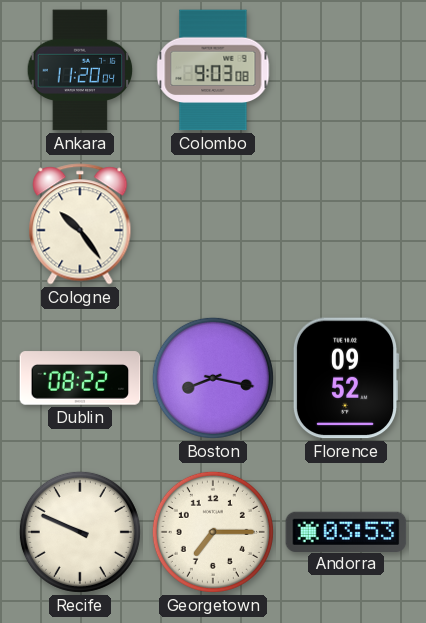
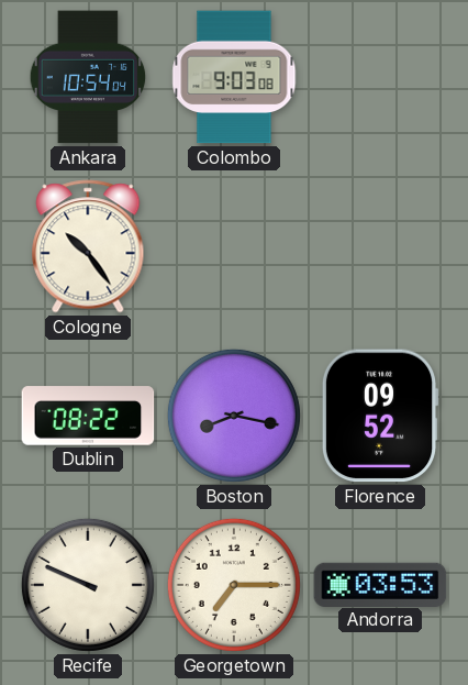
Ankara: 11:20 -> 10:54
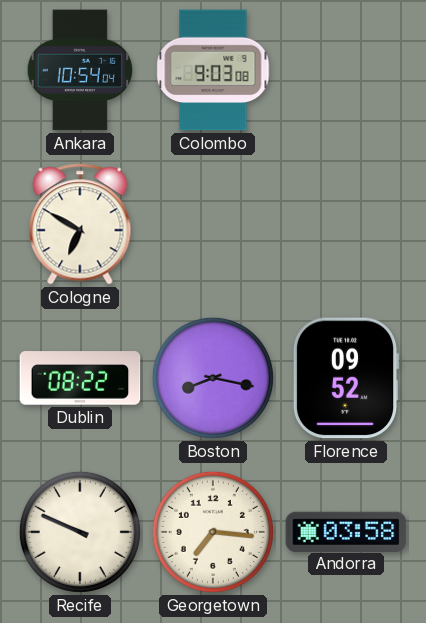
Cologne: 10:24 -> 6:50
Georgetown: 7:15 -> 7:16
Andorra: 03:53 -> 03:58
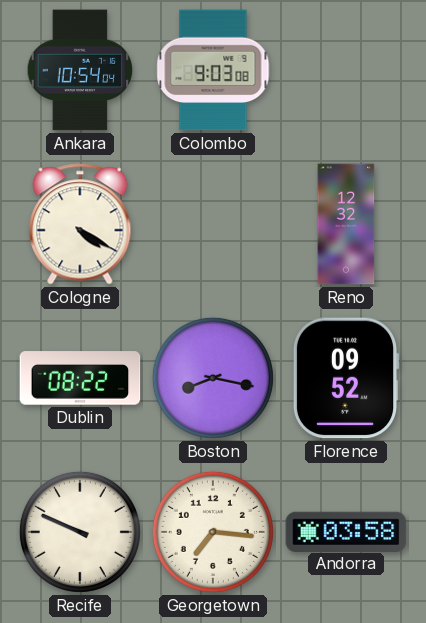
Cologne: 6:50 -> 4:20
Reno: none -> 12:32
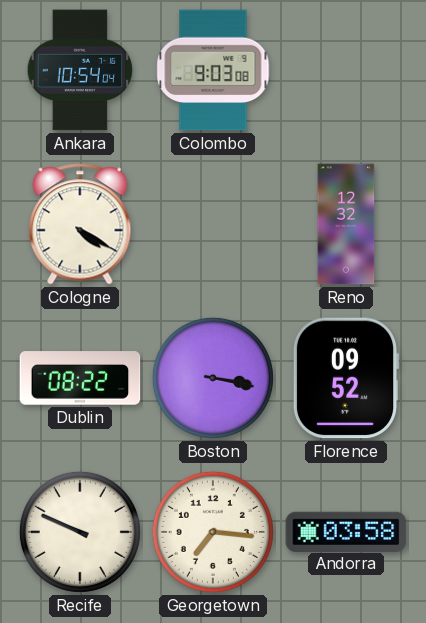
Boston: 8:17 -> 3:17
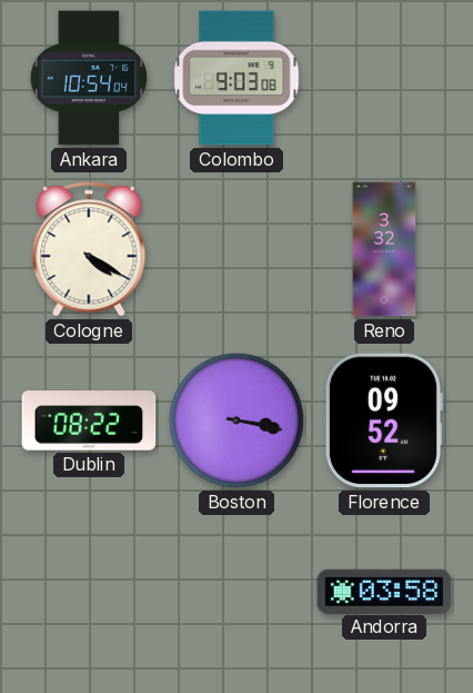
Reno: 12:32 -> 3:32
Recife: 9:49 -> none
Georgetown: 7:16 -> none
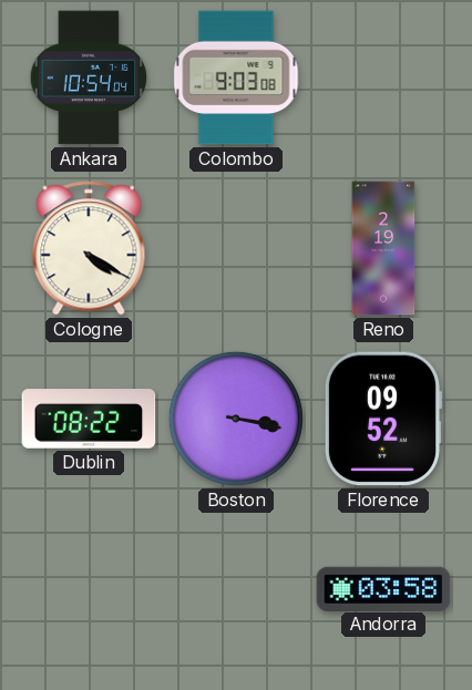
Reno: 3:32 -> 2:19
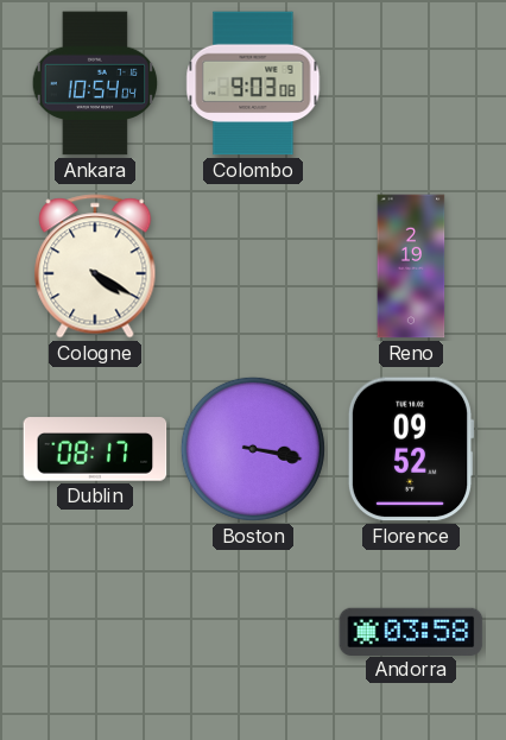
Dublin: 08:22 -> 08:17
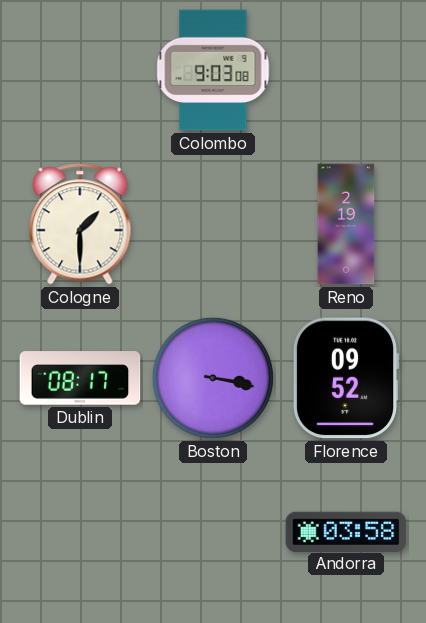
Ankara: 10:54 -> none
Cologne: 4:20 -> 1:30
